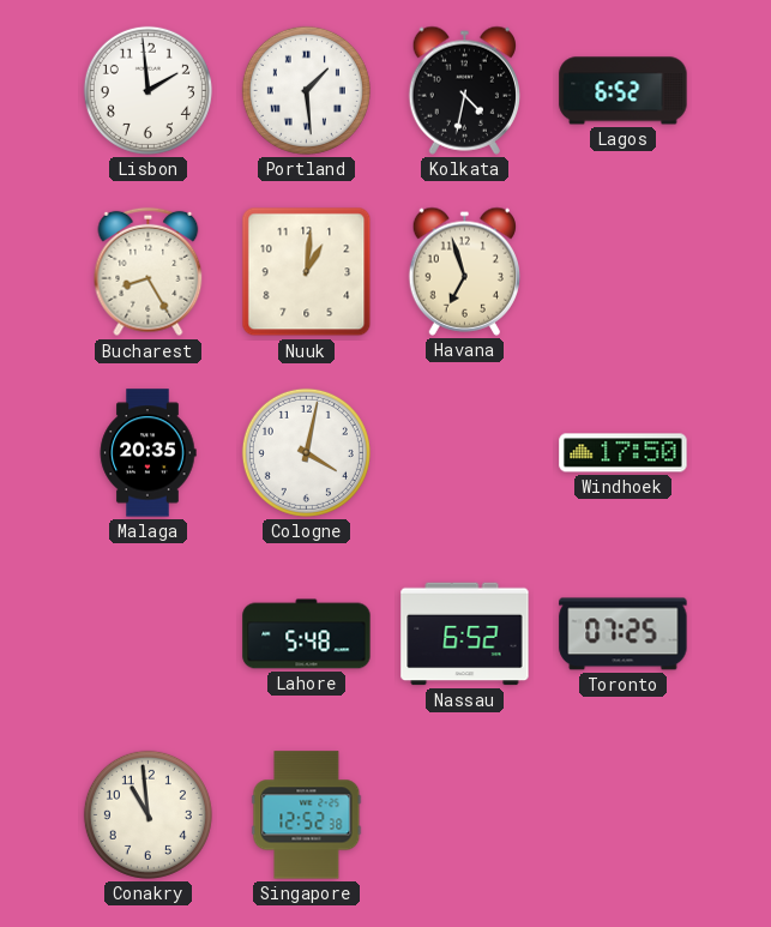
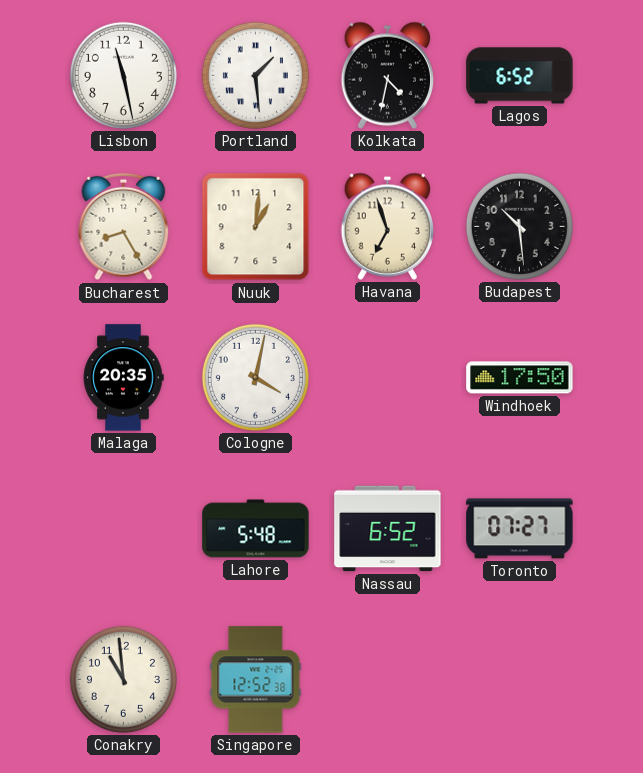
Lisbon: 1:59 -> 11:28
Budapest: none -> 10:29
Toronto: 07:25 -> 07:27
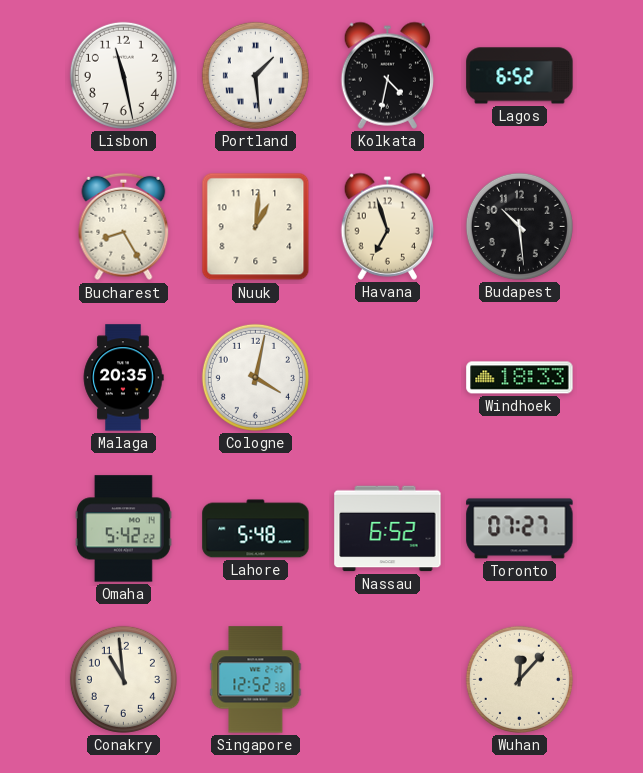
Windhoek: 17:50 -> 18:33
Omaha: none -> 5:42
Wuhan: none -> 12:07
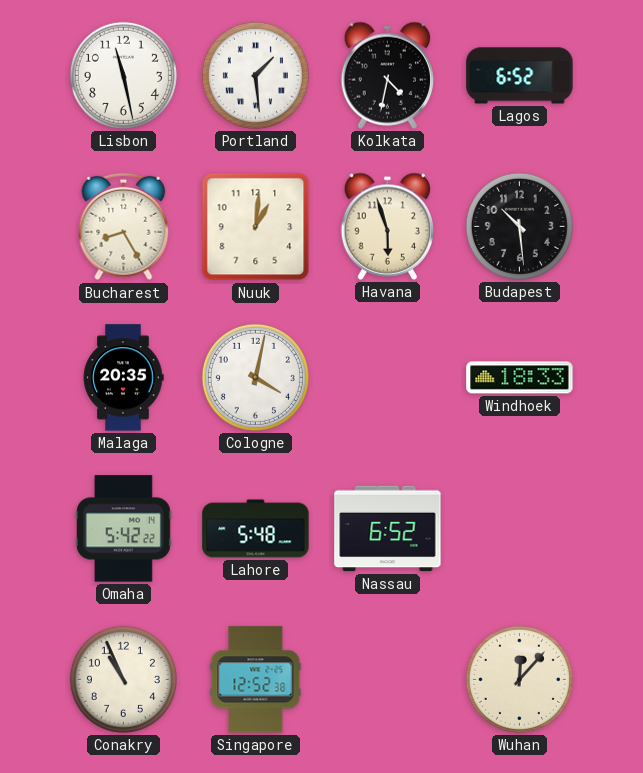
Havana: 6:57 -> 5:57
Toronto: 07:27 -> none
Conakry: 10:59 -> 10:56
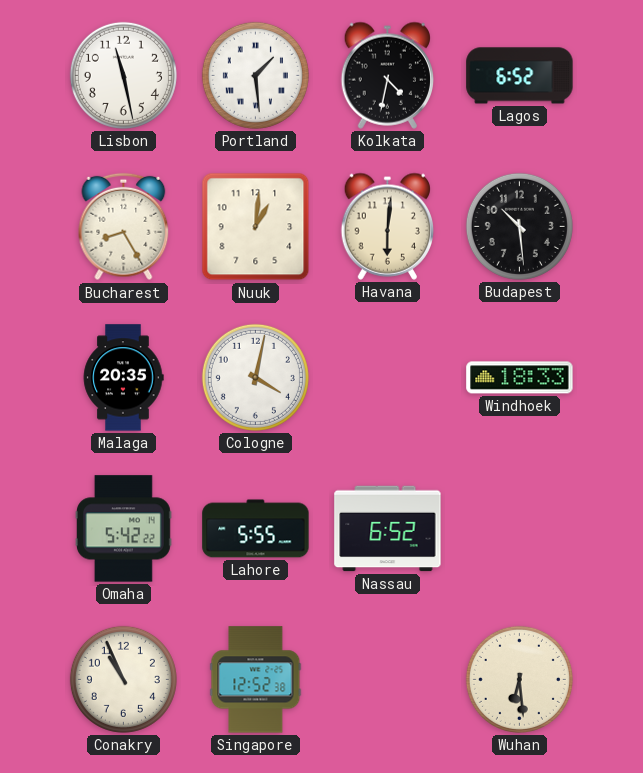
Havana: 5:57 -> 6:01
Lahore: 5:48 -> 5:55
Wuhan: 12:07 -> 6:29
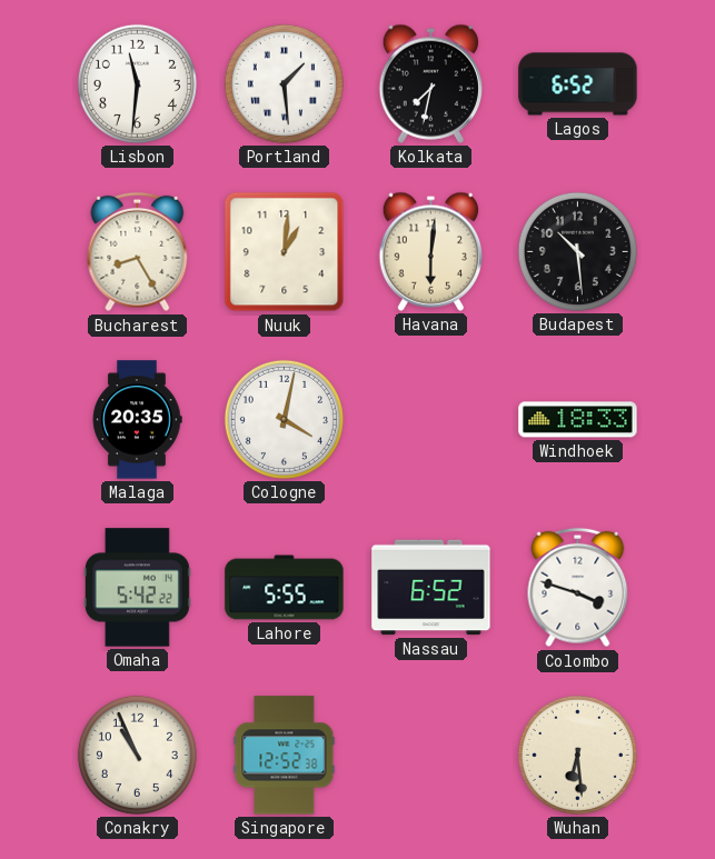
Lisbon: 11:28 -> 11:31
Kolkata: 4:32 -> 7:32
Colombo: none -> 3:48
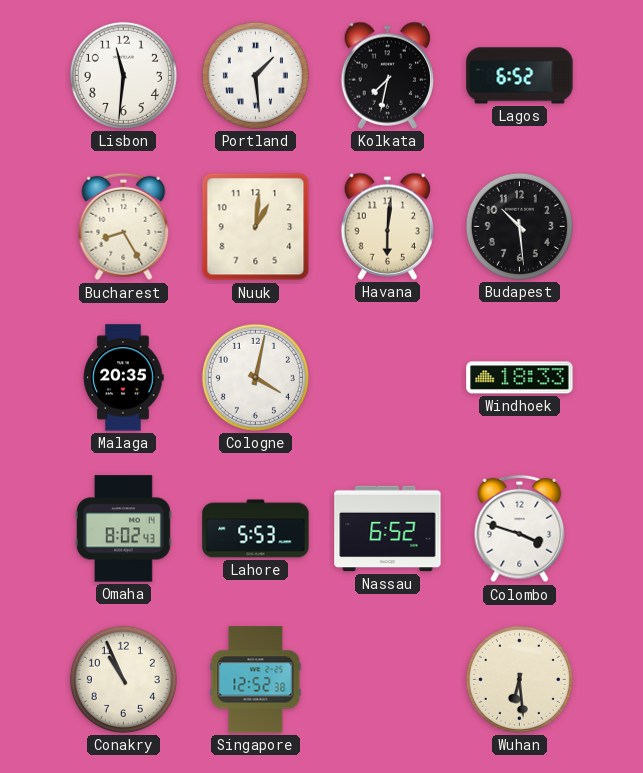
Omaha: 5:42 -> 8:02
Lahore: 5:55 -> 5:53
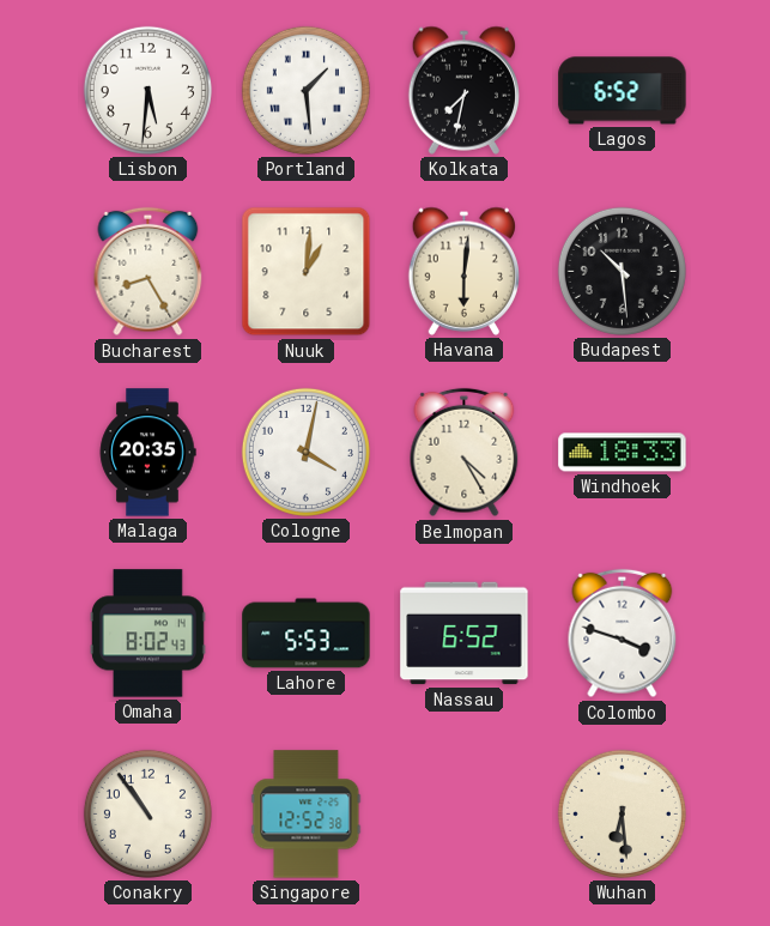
Lisbon: 11:31 -> 5:31
Belmopan: none -> 4:25
Conakry: 10:56 -> 10:54
